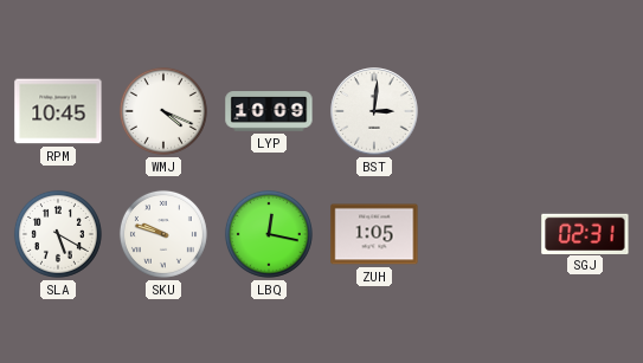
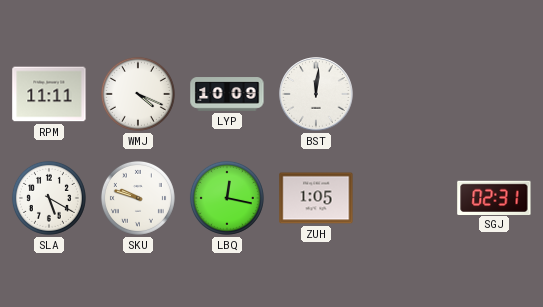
RPM: 10:45 -> 11:11
BST: 3:01 -> 12:01
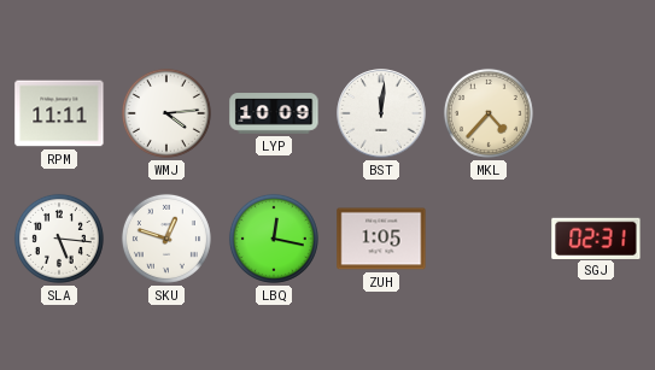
WMJ: 4:19 -> 4:14
MKL: none -> 4:37
SLA: 5:20 -> 5:16
SKU: 9:48 -> 12:48
